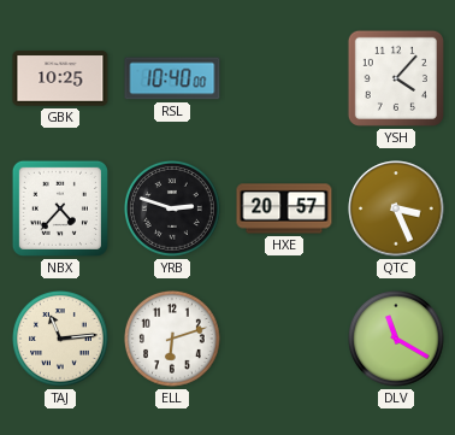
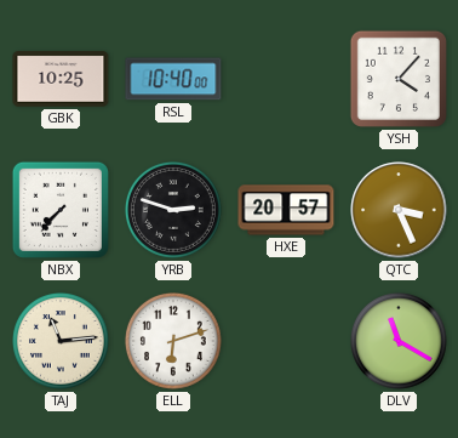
NBX: 4:37 -> 7:37
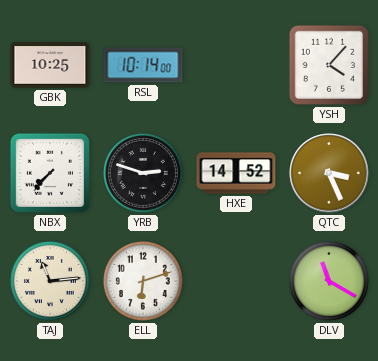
RSL: 10:40 -> 10:14
HXE: 20:57 -> 14:52
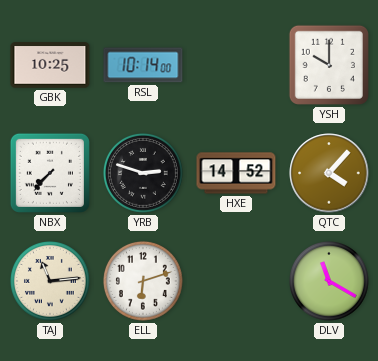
YSH: 4:07 -> 10:00
QTC: 3:26 -> 4:07
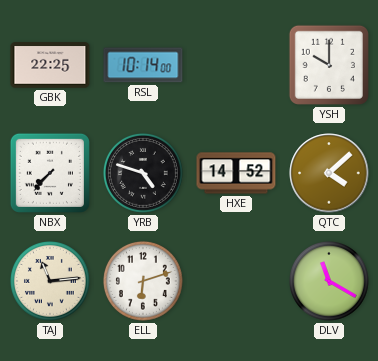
GBK: 10:25 -> 22:25
YRB: 2:48 -> 4:48
QTC: 4:07 -> 4:08
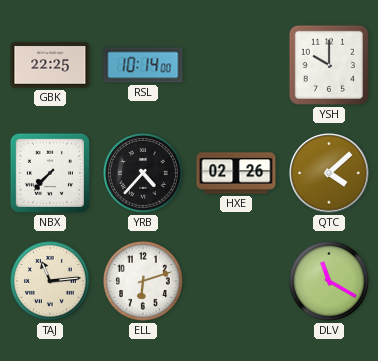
YRB: 4:48 -> 4:37
HXE: 14:52 -> 02:26
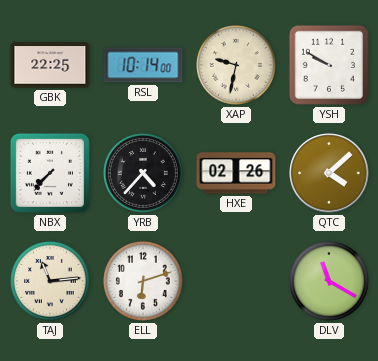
XAP: none -> 9:32
YSH: 10:00 -> 9:50
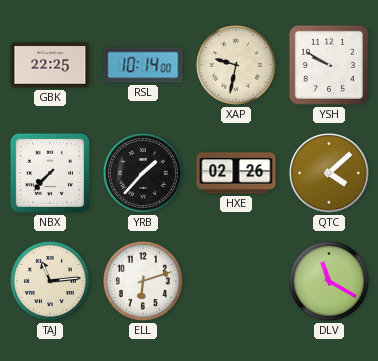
YRB: 4:37 -> 1:37
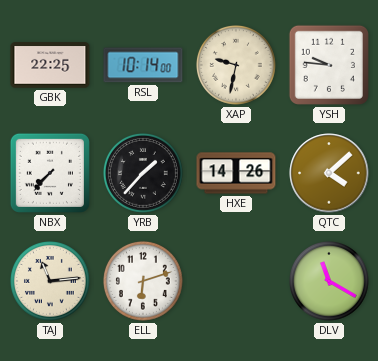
YSH: 9:50 -> 9:46
HXE: 02:26 -> 14:26
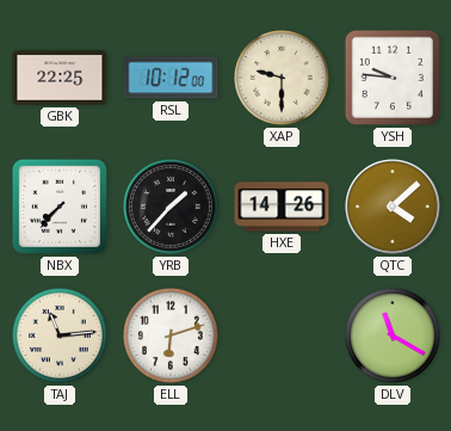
RSL: 10:14 -> 10:12
XAP: 9:32 -> 9:30
